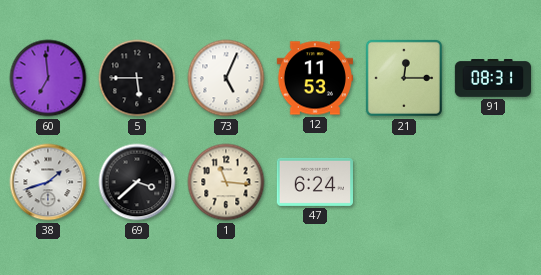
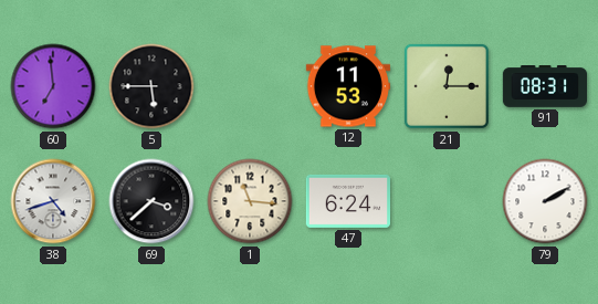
73: 5:04 -> none
38: 1:42 -> 4:42
79: none -> 2:10
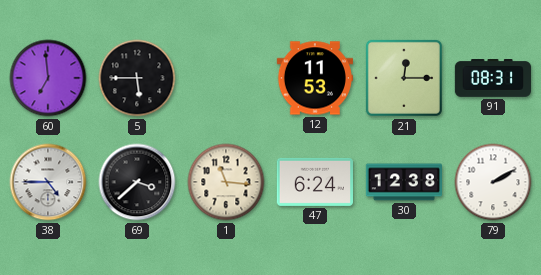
38: 4:42 -> 4:45
30: none -> 12:38
